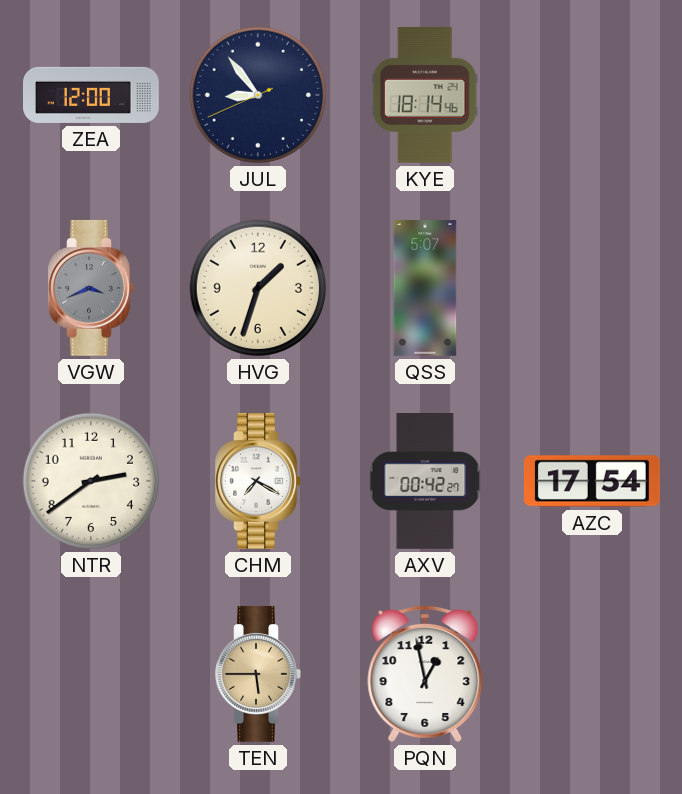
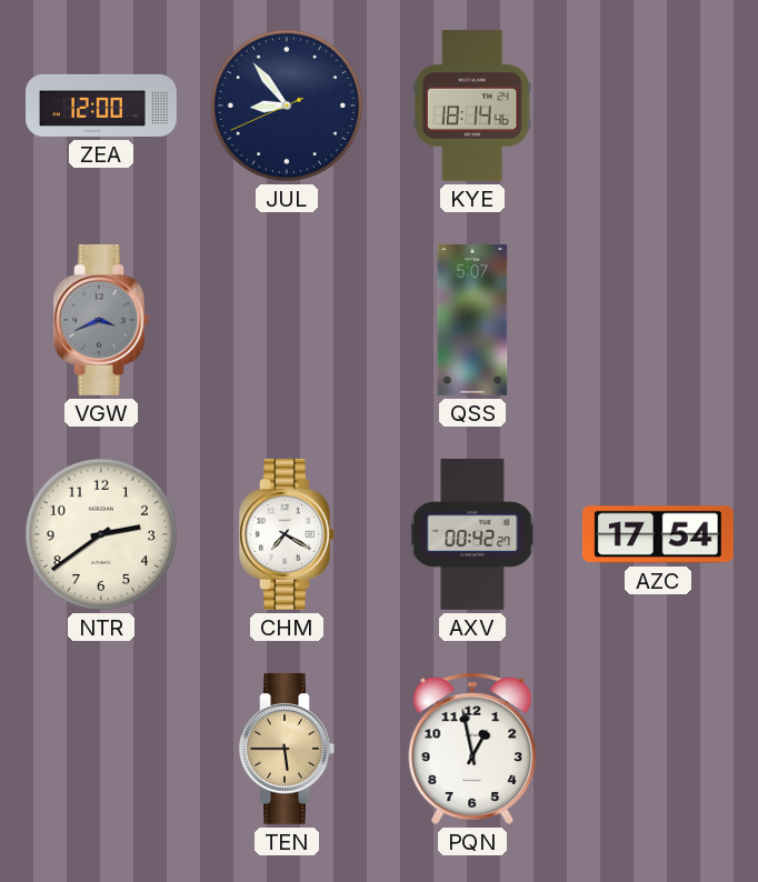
HVG: 1:33 -> none
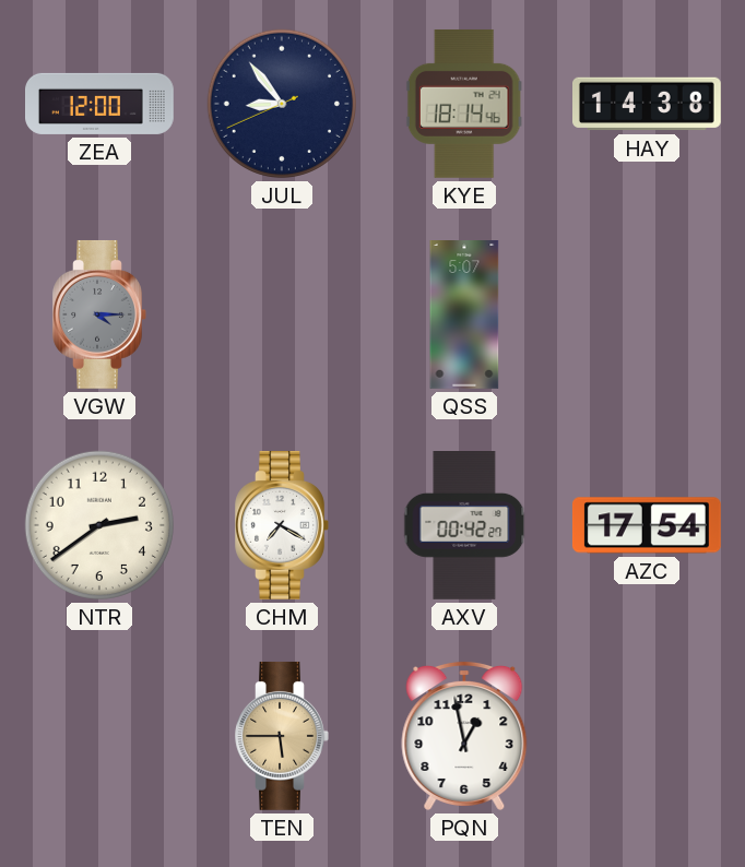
HAY: none -> 14:38
VGW: 3:41 -> 4:15
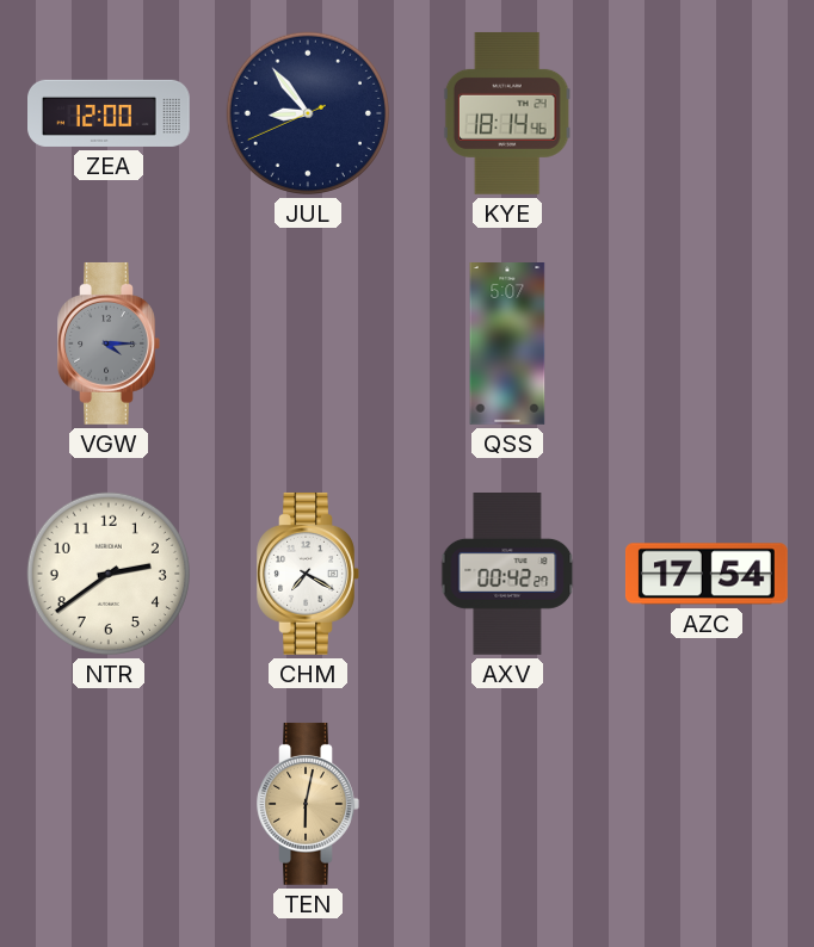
HAY: 14:38 -> none
TEN: 5:45 -> 6:02
PQN: 12:58 -> none
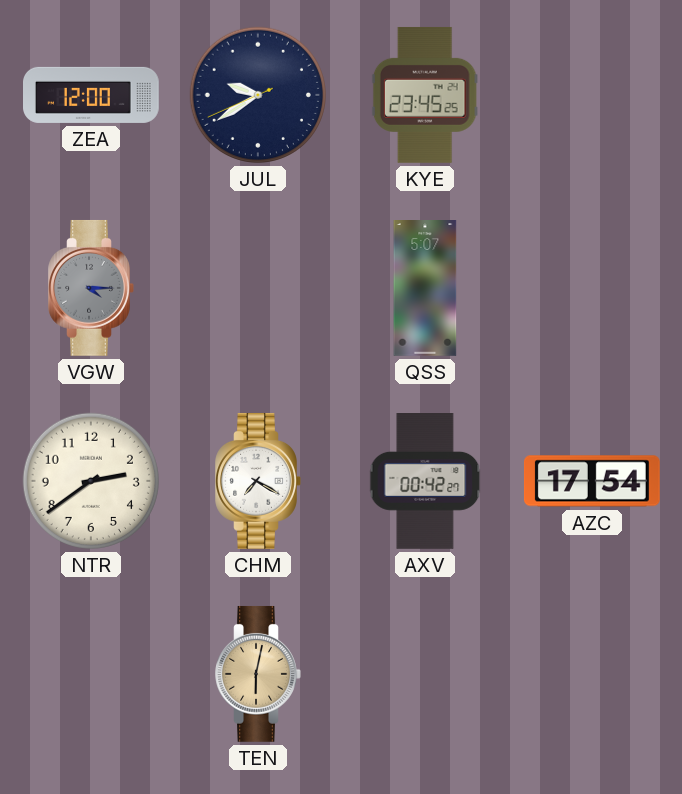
JUL: 8:53 -> 9:39
KYE: 18:14 -> 23:45
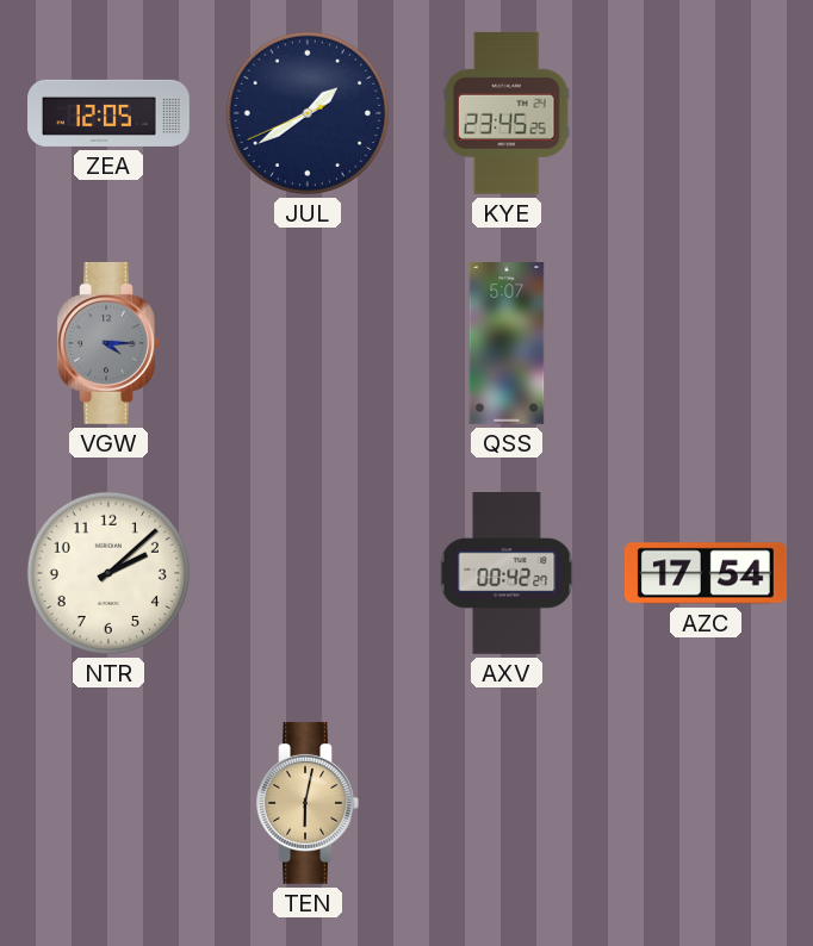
ZEA: 12:00 -> 12:05
JUL: 9:39 -> 1:39
NTR: 2:39 -> 2:08
CHM: 7:20 -> none
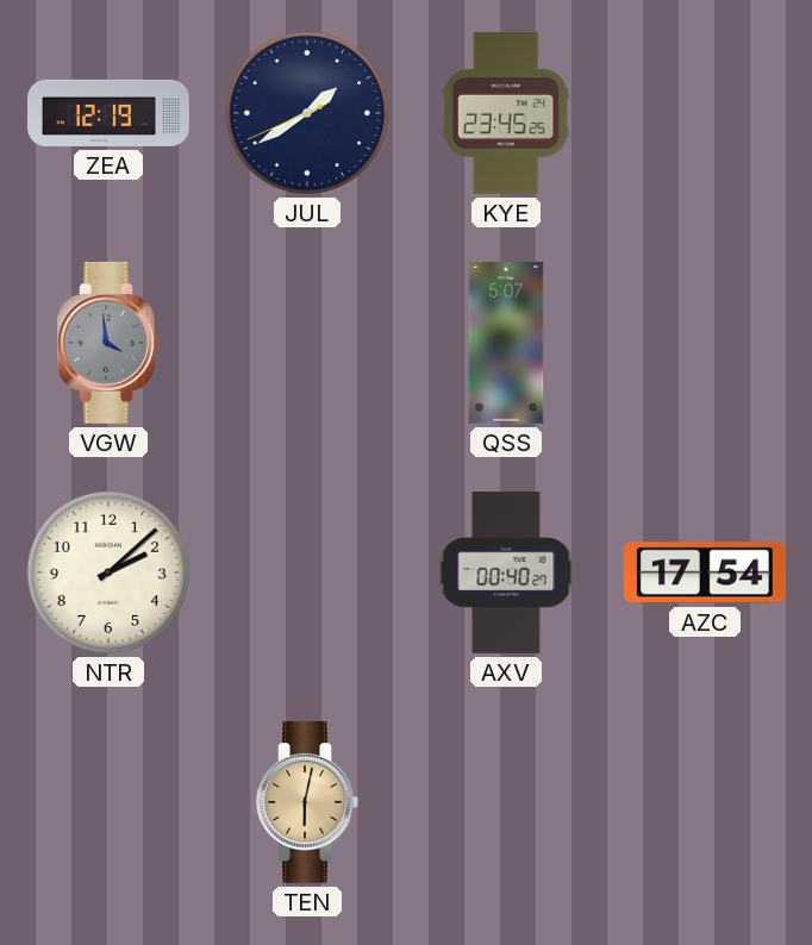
ZEA: 12:05 -> 12:19
VGW: 4:15 -> 3:59
AXV: 00:42 -> 00:40
